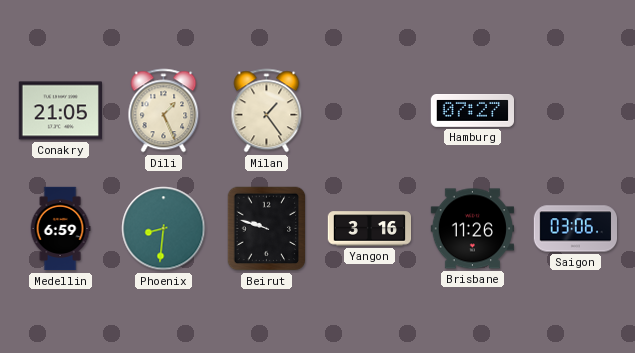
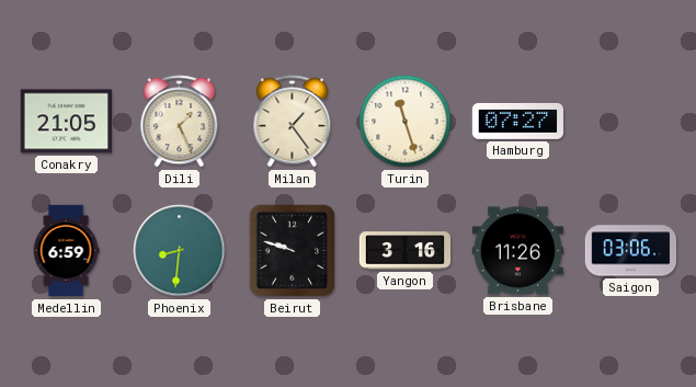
Turin: none -> 11:27
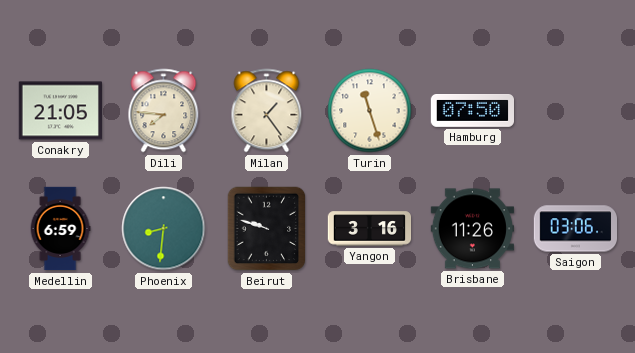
Dili: 1:26 -> 7:46
Hamburg: 07:27 -> 07:50
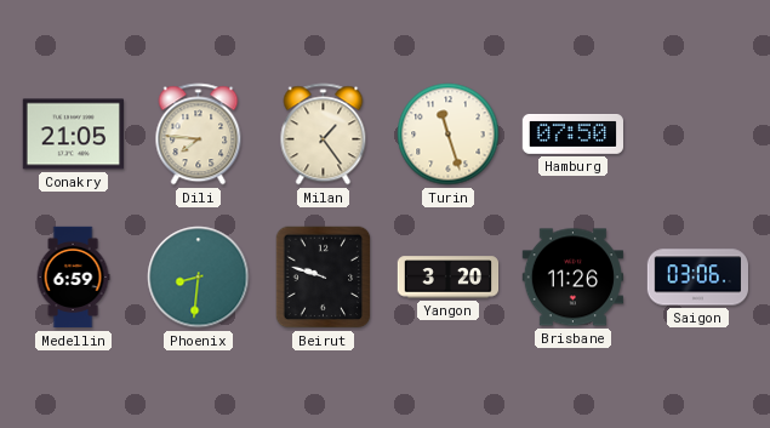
Yangon: 3:16 -> 3:20
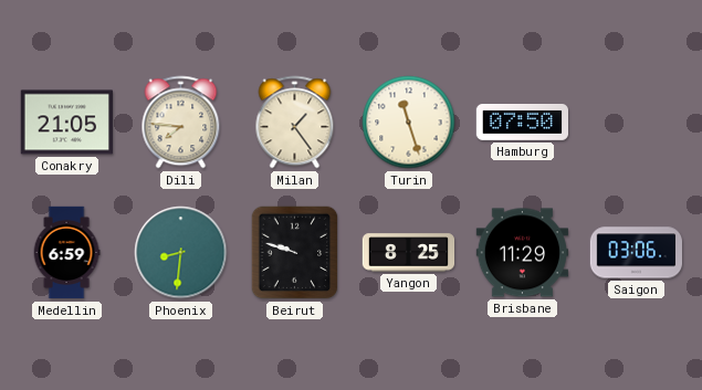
Yangon: 3:20 -> 8:25
Brisbane: 11:26 -> 11:29
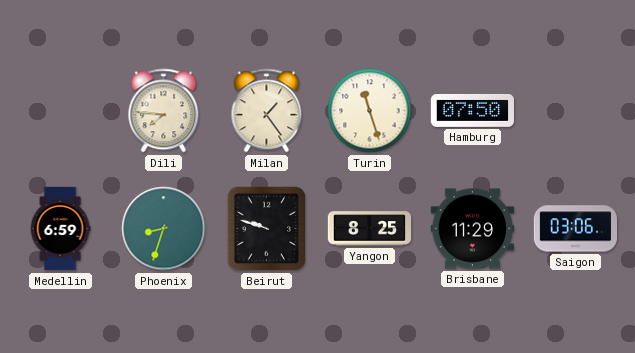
Conakry: 21:05 -> none
Phoenix: 8:31 -> 8:33
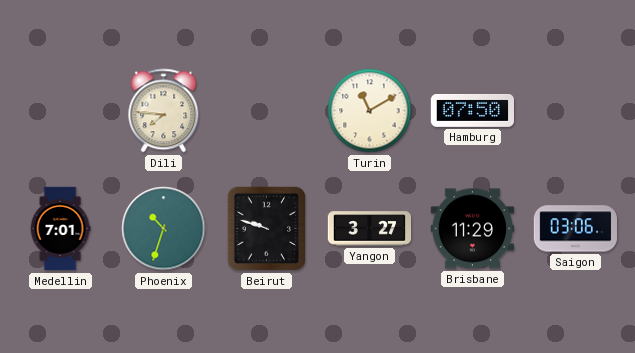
Milan: 1:24 -> none
Turin: 11:27 -> 11:10
Medellin: 6:59 -> 7:01
Phoenix: 8:33 -> 10:33
Yangon: 8:25 -> 3:27
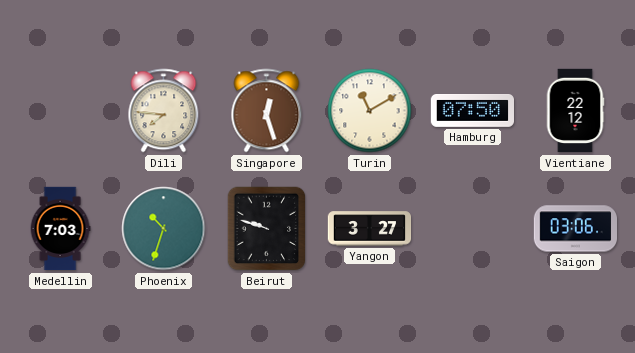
Singapore: none -> 12:27
Vientiane: none -> 22:12
Medellin: 7:01 -> 7:03
Brisbane: 11:29 -> none
